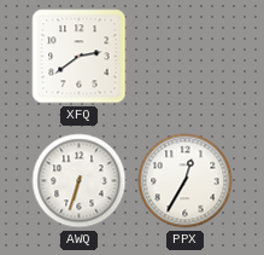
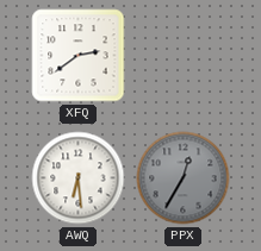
AWQ: 6:33 -> 6:29
PPX dial: white -> grey
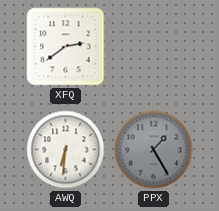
AWQ: 6:29 -> 6:31
PPX: 12:35 -> 1:25
